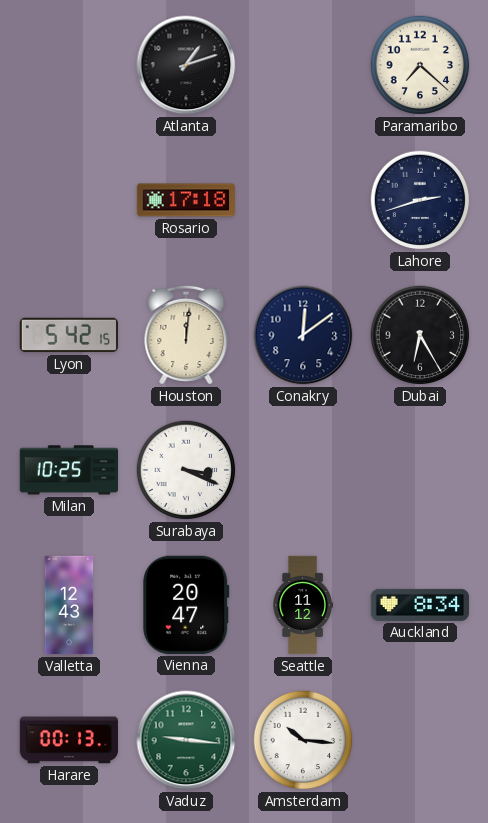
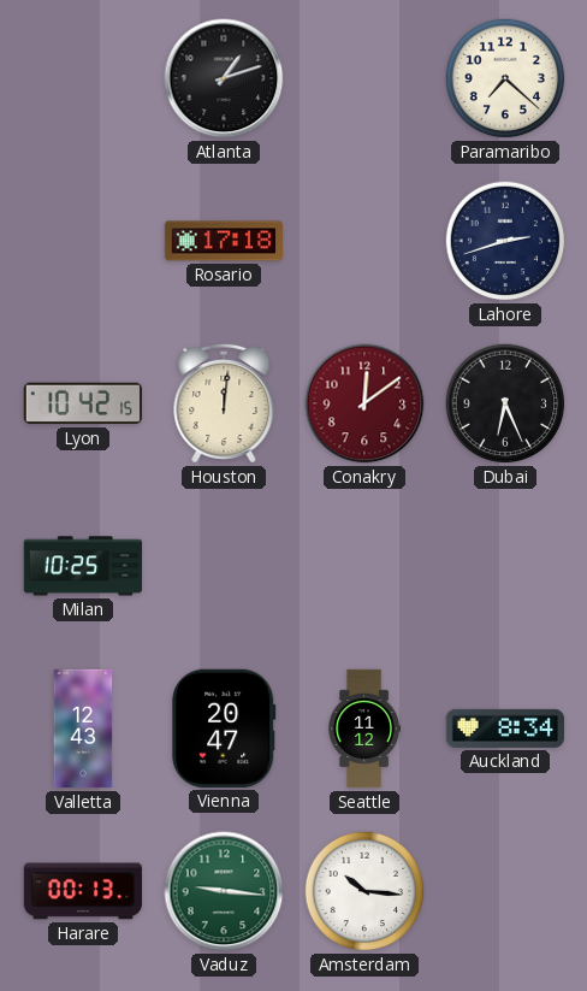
Lyon: 5:42 -> 10:42
Conakry dial: navy -> burgundy
Dubai: 6:25 -> 6:26
Surabaya: 3:19 -> none
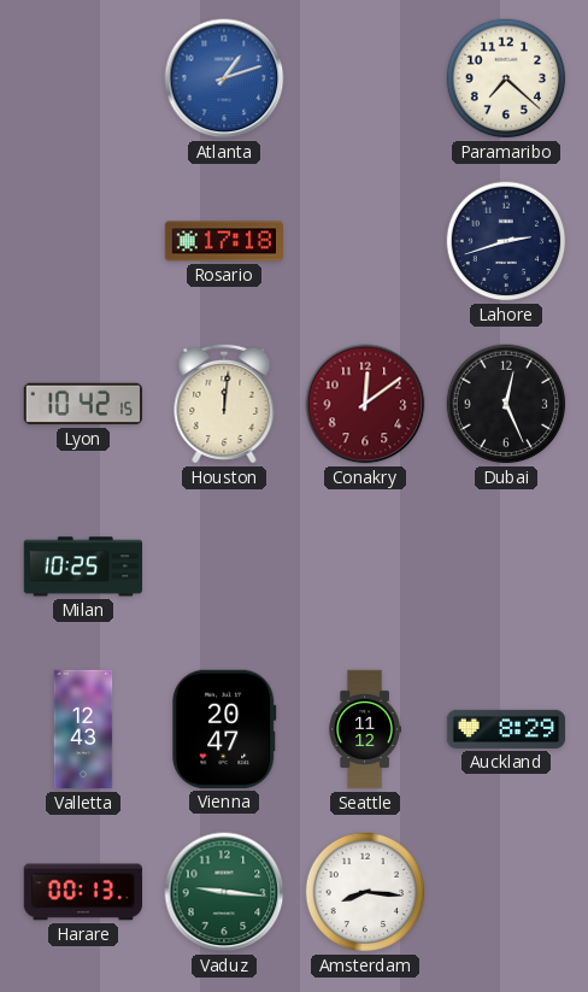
Atlanta dial: black -> blue
Dubai: 6:26 -> 12:26
Auckland: 8:34 -> 8:29
Amsterdam: 10:16 -> 8:16
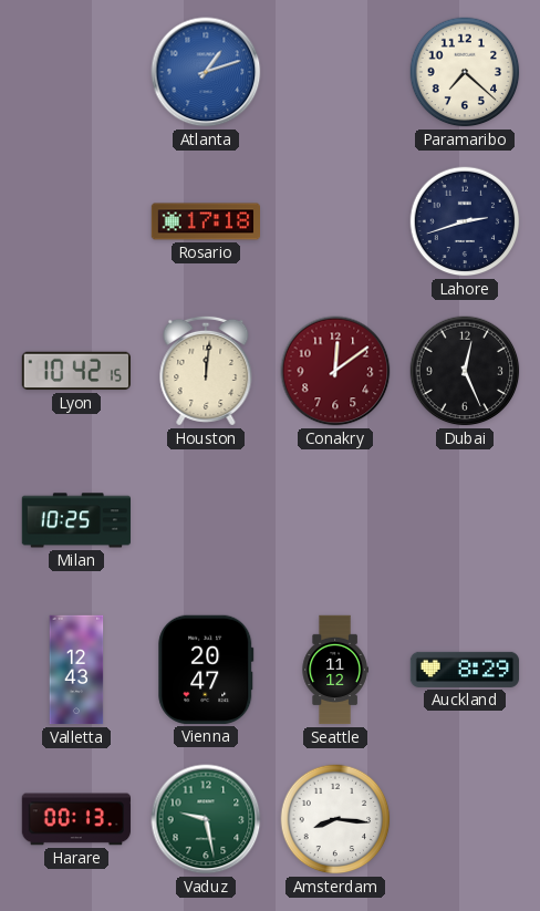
Vaduz: 9:16 -> 9:28
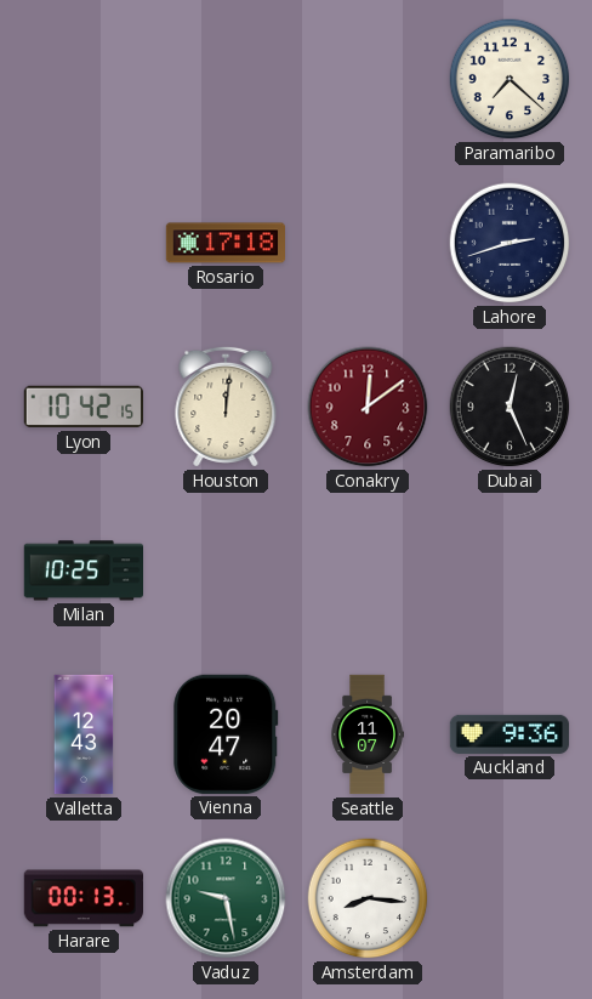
Atlanta: 1:12 -> none
Seattle: 11:12 -> 11:07
Auckland: 8:29 -> 9:36
